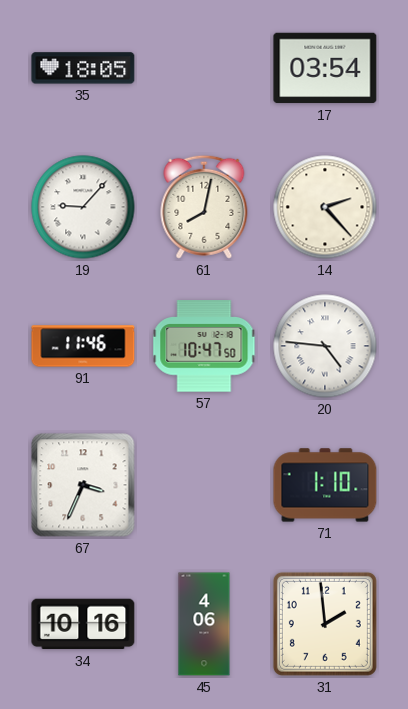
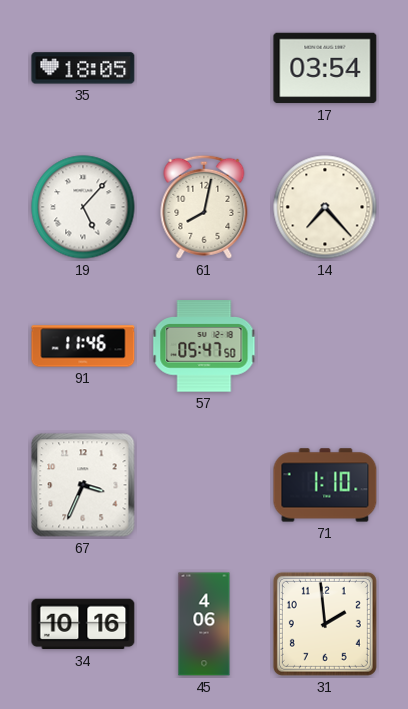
19: 9:07 -> 5:07
14: 2:23 -> 7:23
57: 10:47 -> 05:47
20: 4:46 -> none
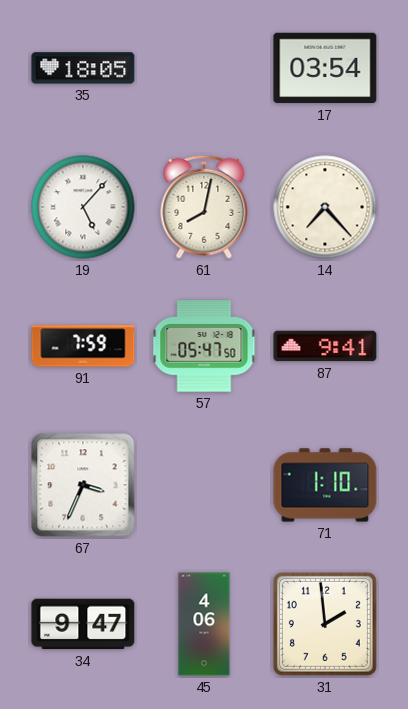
91: 11:46 -> 7:59
87: none -> 9:41
34: 10:16 -> 9:47
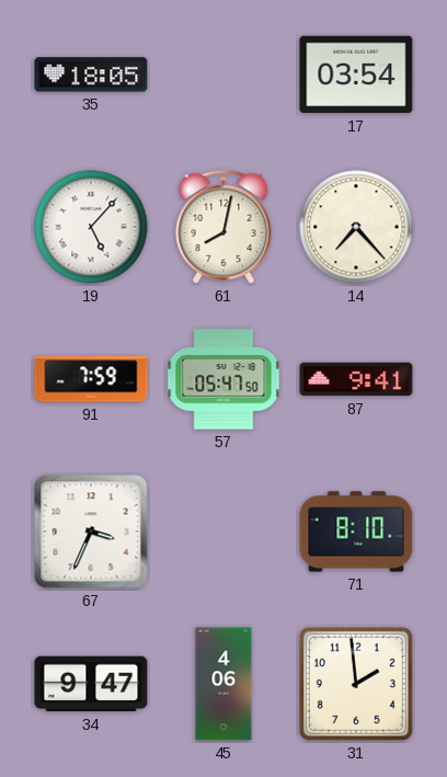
71: 1:10 -> 8:10
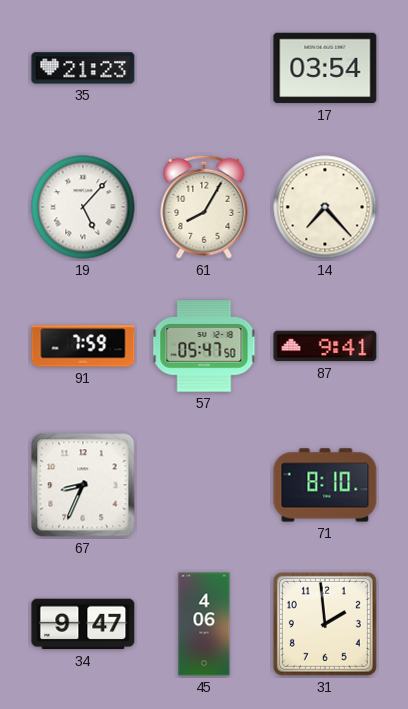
35: 18:05 -> 21:23
61: 8:02 -> 8:05
67: 3:34 -> 8:34
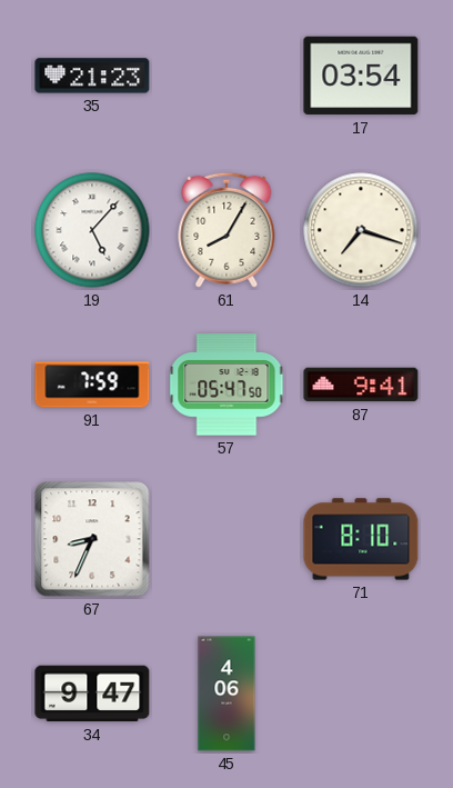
14: 7:23 -> 7:18
31: 1:59 -> none
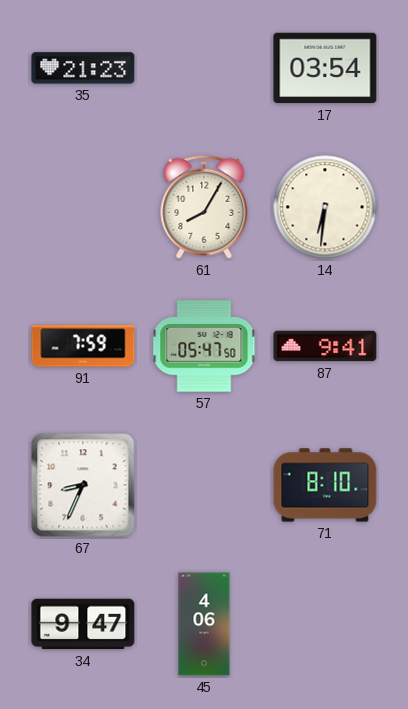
19: 5:07 -> none
14: 7:18 -> 6:31
